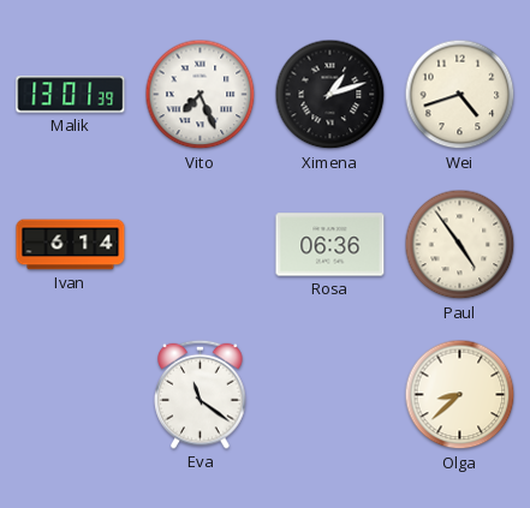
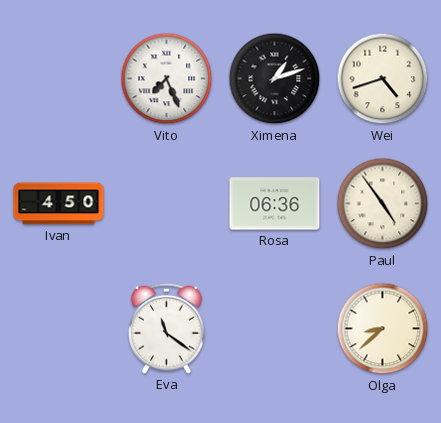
Malik: 13:01 -> none
Ivan: 6:14 -> 4:50
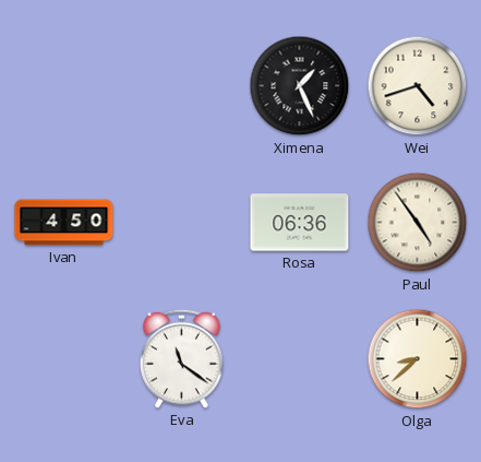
Vito: 7:26 -> none
Ximena: 1:12 -> 1:26
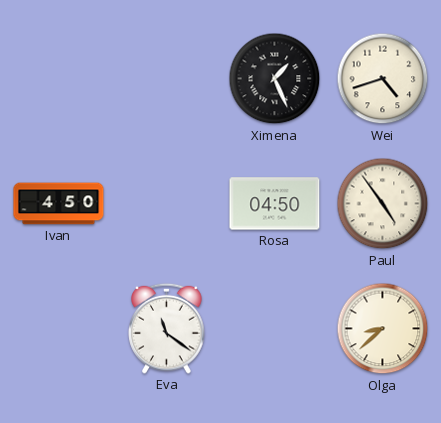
Rosa: 06:36 -> 04:50
